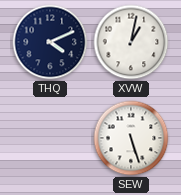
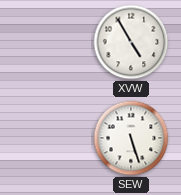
THQ: 4:11 -> none
XVW: 1:02 -> 4:55
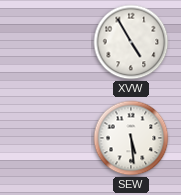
SEW: 5:27 -> 5:29
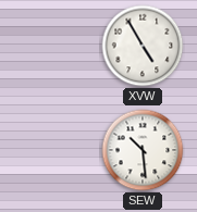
SEW: 5:29 -> 10:29
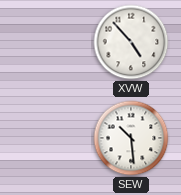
XVW: 4:55 -> 4:53
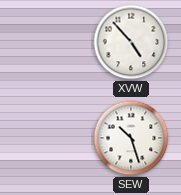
SEW: 10:29 -> 10:27
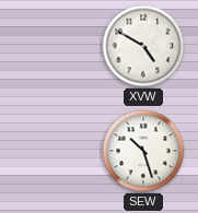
XVW: 4:53 -> 4:50
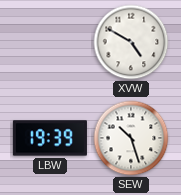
LBW: none -> 19:39
